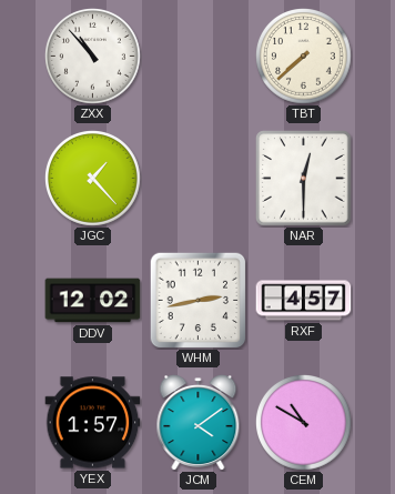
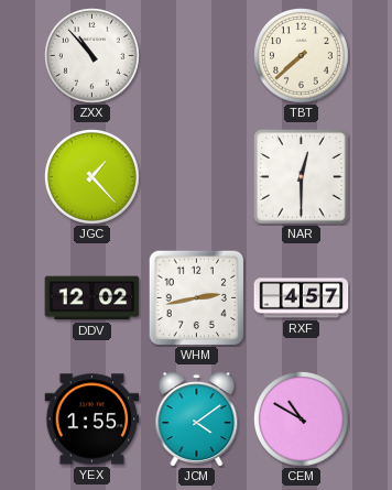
YEX: 1:57 -> 1:55
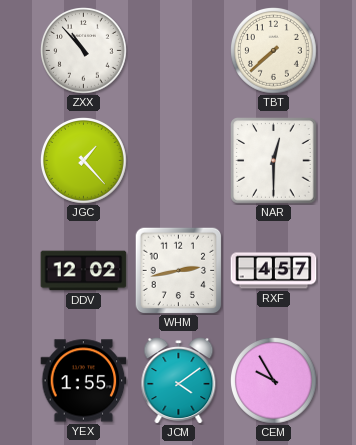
CEM: 10:50 -> 9:55
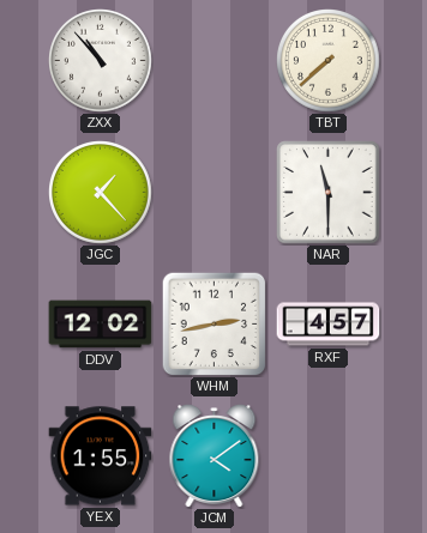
NAR: 12:30 -> 11:30
CEM: 9:55 -> none
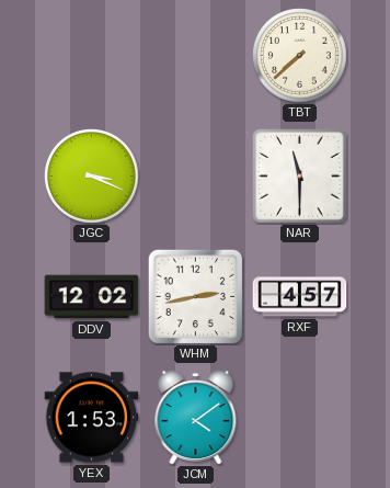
ZXX: 10:53 -> none
JGC: 1:23 -> 3:19
YEX: 1:55 -> 1:53
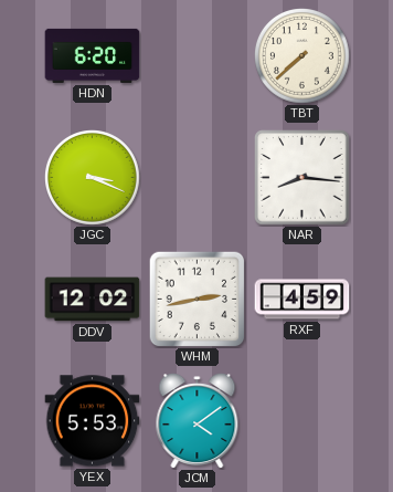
HDN: none -> 6:20
NAR: 11:30 -> 8:16
RXF: 4:57 -> 4:59
YEX: 1:53 -> 5:53
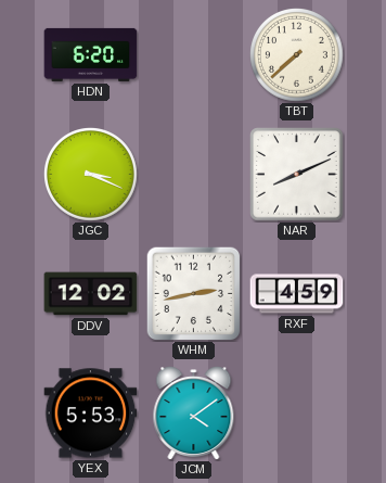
NAR: 8:16 -> 8:11
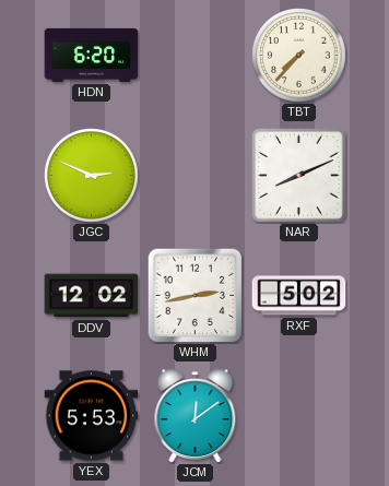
TBT: 7:38 -> 7:37
JGC: 3:19 -> 2:49
RXF: 4:59 -> 5:02
JCM: 4:09 -> 12:09
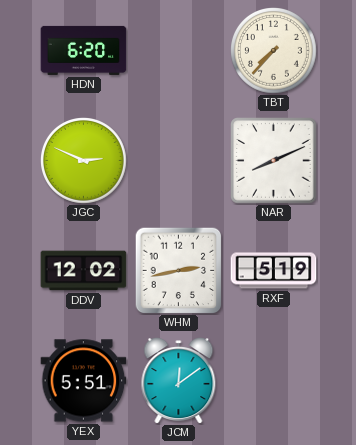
RXF: 5:02 -> 5:19
YEX: 5:53 -> 5:51
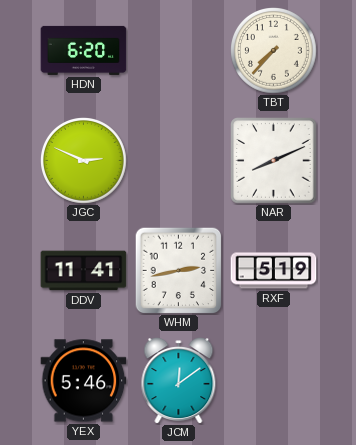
DDV: 12:02 -> 11:41
YEX: 5:51 -> 5:46
